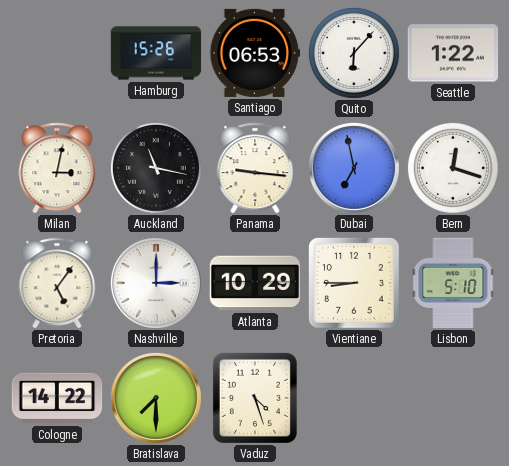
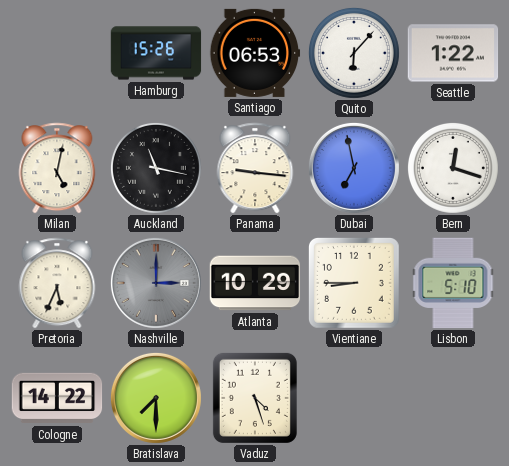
Milan: 3:02 -> 5:02
Pretoria: 5:06 -> 5:34
Nashville dial: white -> grey
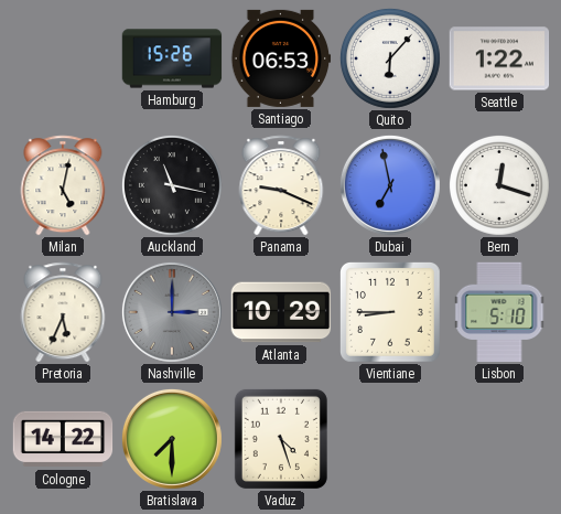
Panama: 9:16 -> 9:19
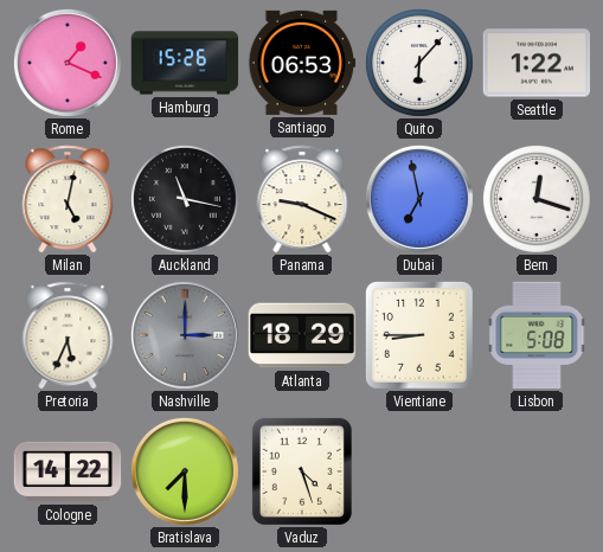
Rome: none -> 1:19
Atlanta: 10:29 -> 18:29
Lisbon: 5:10 -> 5:08
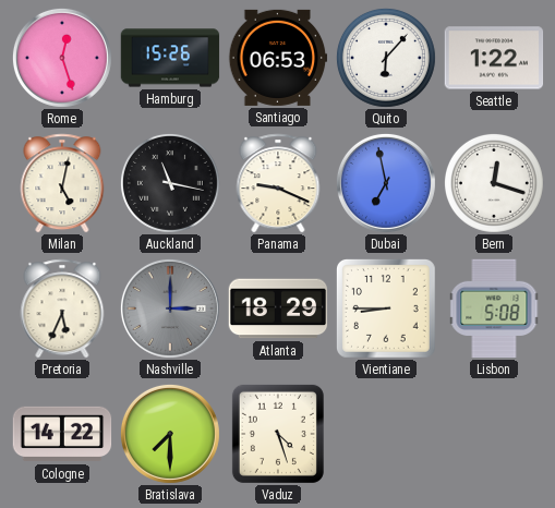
Rome: 1:19 -> 12:27
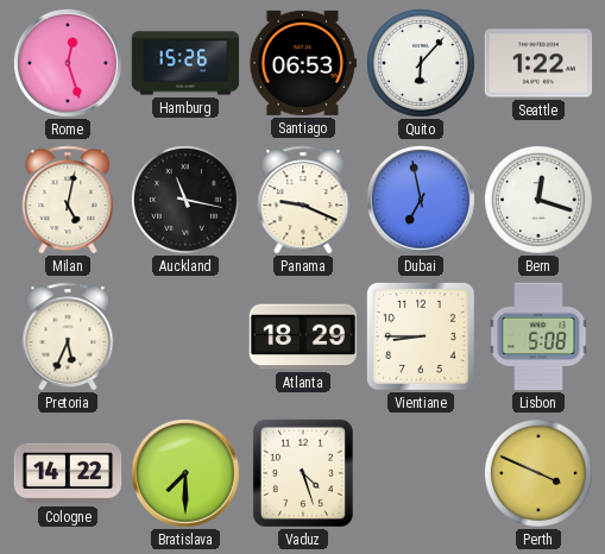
Nashville: 3:00 -> none
Perth: none -> 3:49
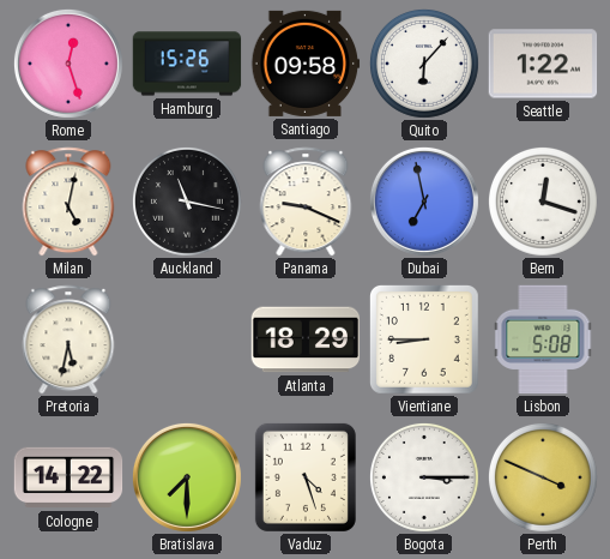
Santiago: 06:53 -> 09:58
Pretoria: 5:34 -> 5:32
Bogota: none -> 3:15
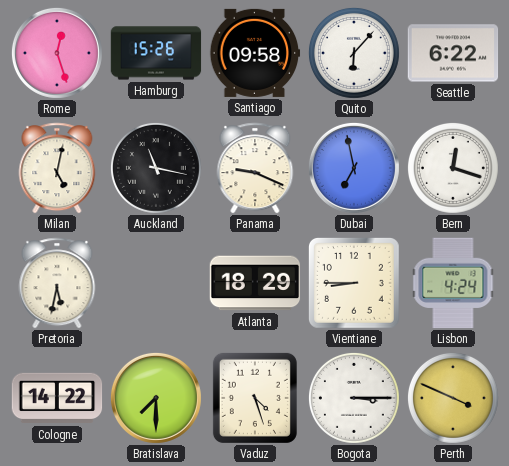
Seattle: 1:22 -> 6:22
Lisbon: 5:08 -> 4:24
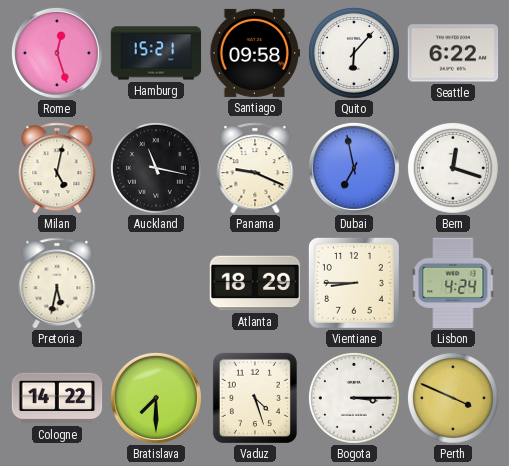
Hamburg: 15:26 -> 15:21
